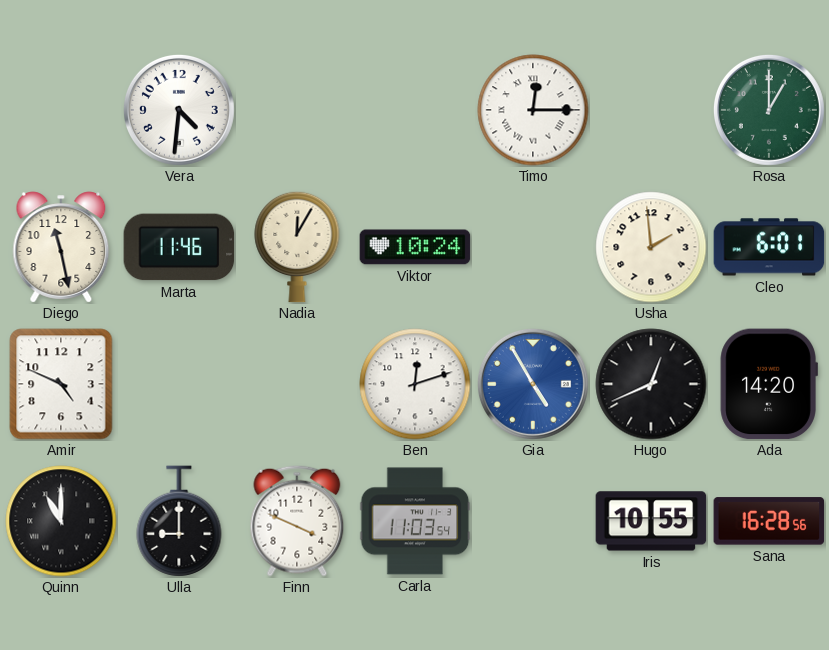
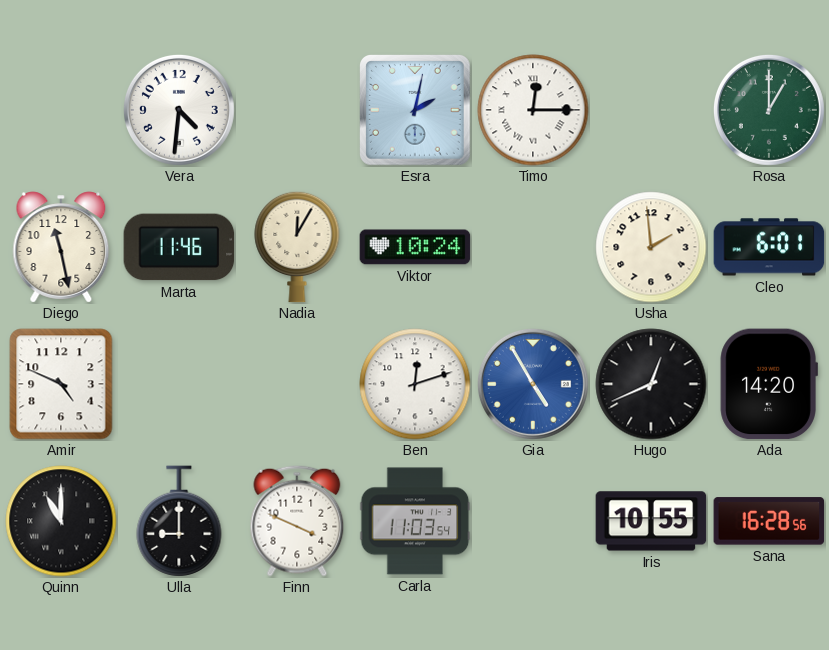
Esra: none -> 2:02
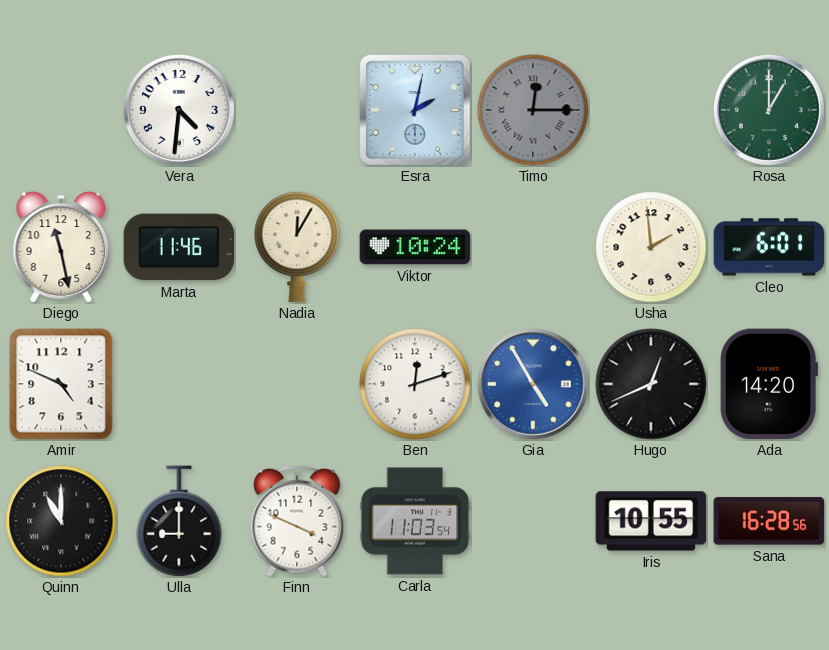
Timo dial: white -> grey
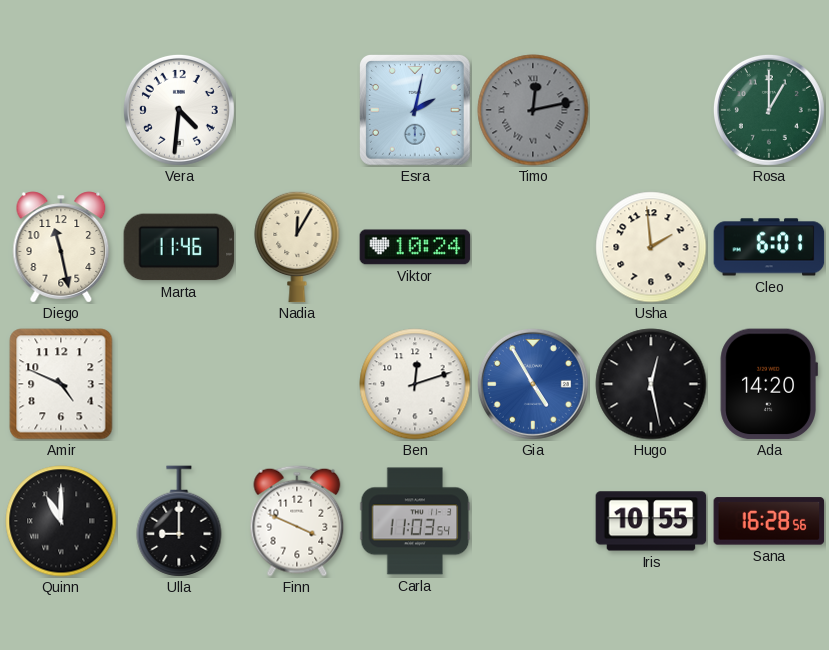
Timo: 12:15 -> 12:13
Hugo: 12:41 -> 12:28
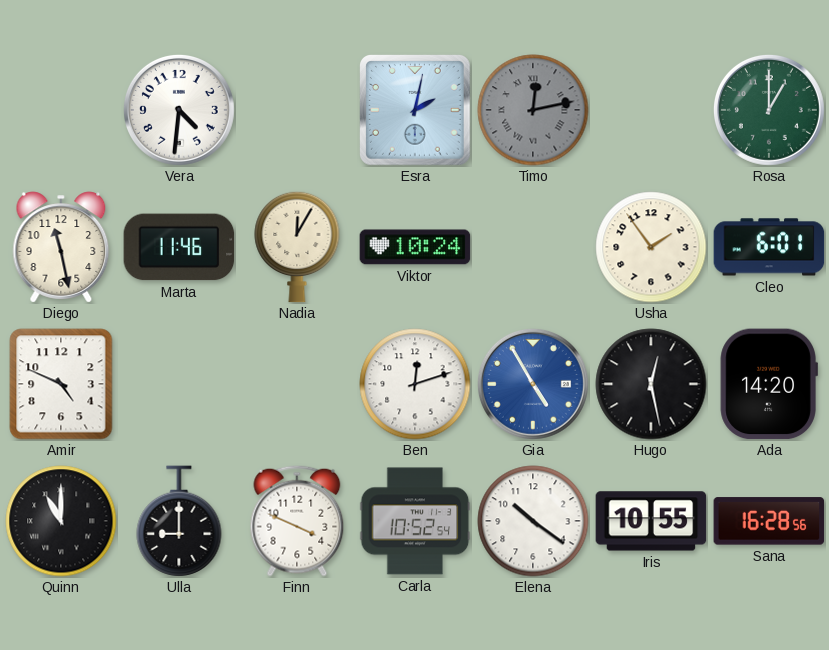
Usha: 1:59 -> 1:54
Carla: 11:03 -> 10:52
Elena: none -> 10:21
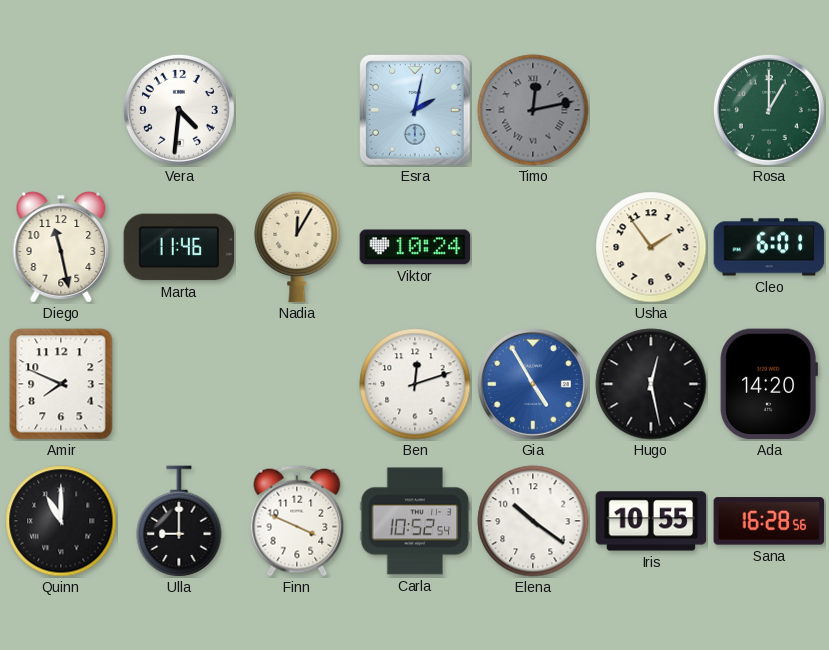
Amir: 4:49 -> 7:49
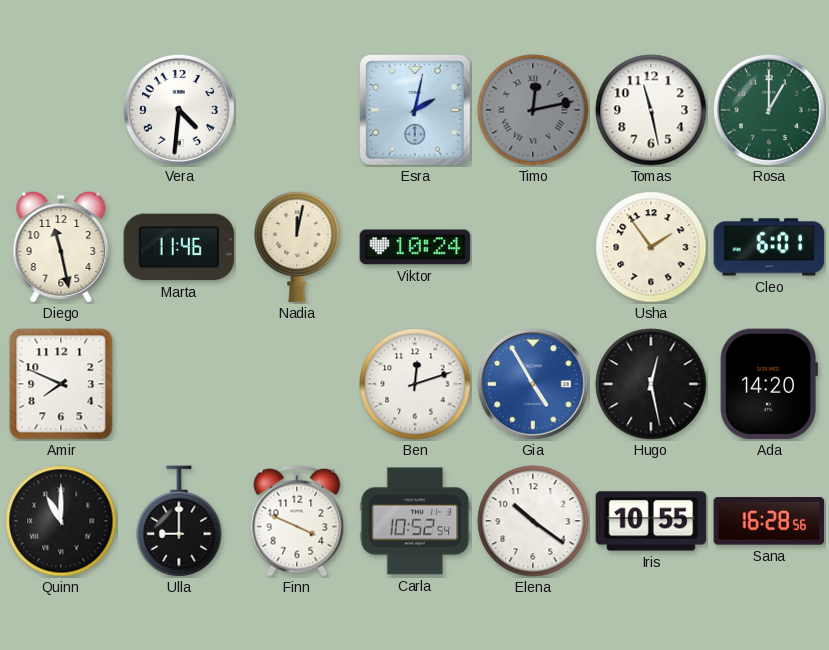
Tomas: none -> 11:28
Nadia: 12:05 -> 12:02
